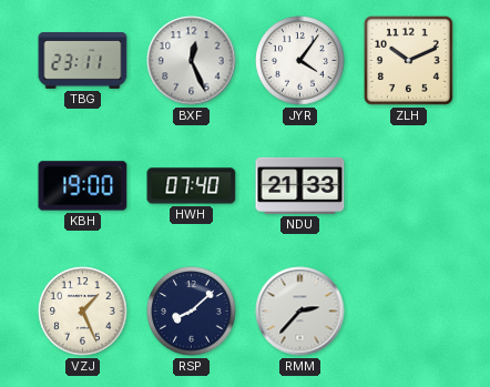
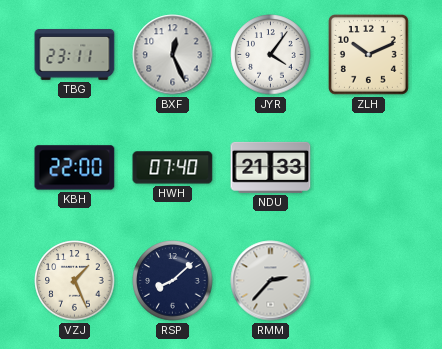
KBH: 19:00 -> 22:00
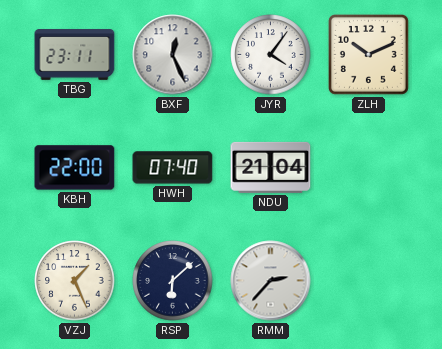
NDU: 21:33 -> 21:04
RSP: 8:08 -> 6:08
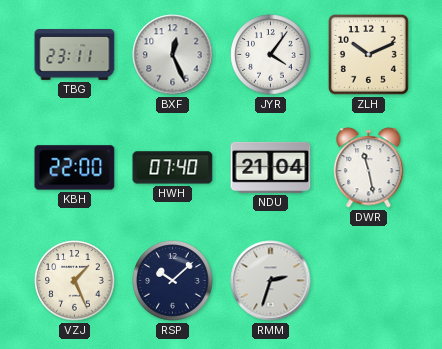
DWR: none -> 11:28
RSP: 6:08 -> 10:08
RMM: 2:37 -> 2:33
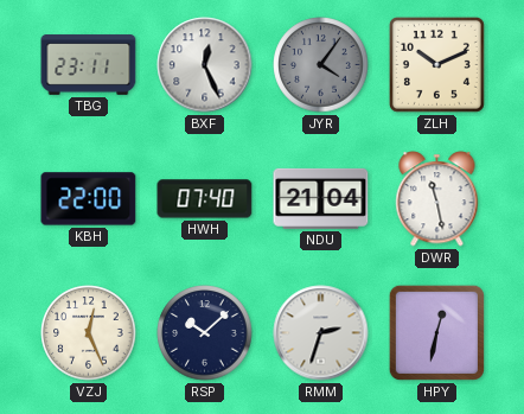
JYR dial: white -> grey
VZJ: 1:26 -> 12:26
HPY: none -> 12:32
